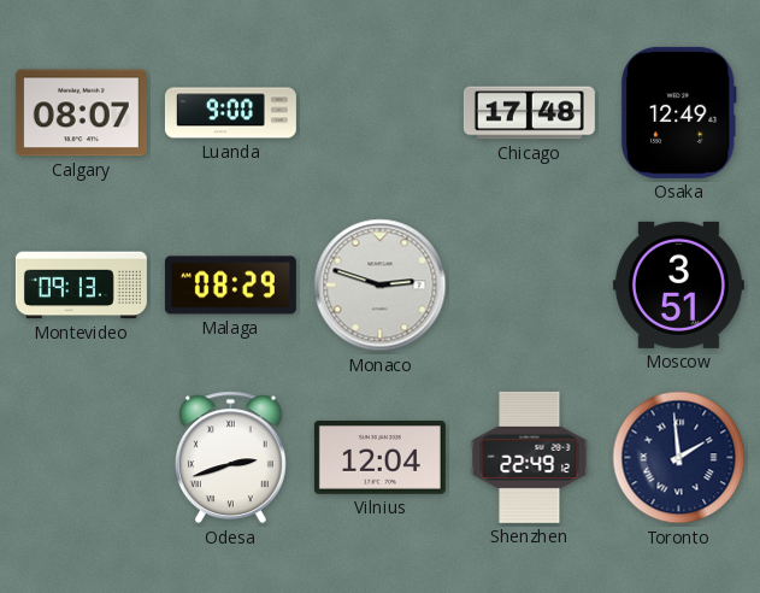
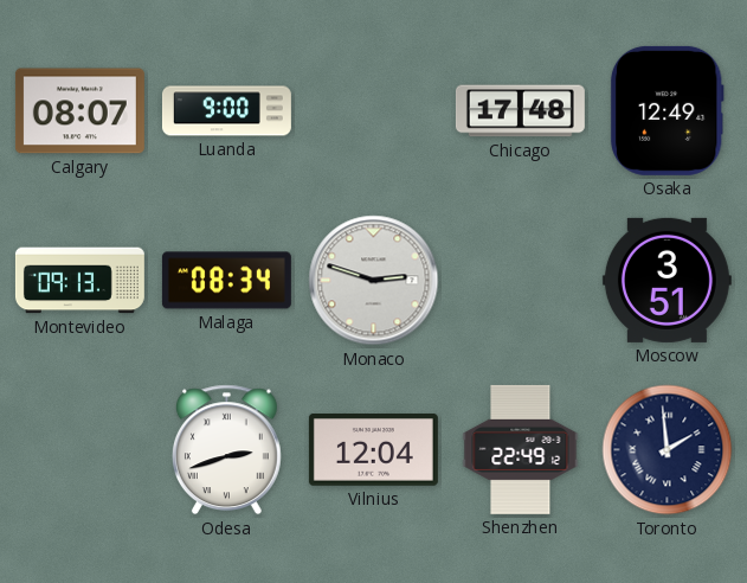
Malaga: 08:29 -> 08:34
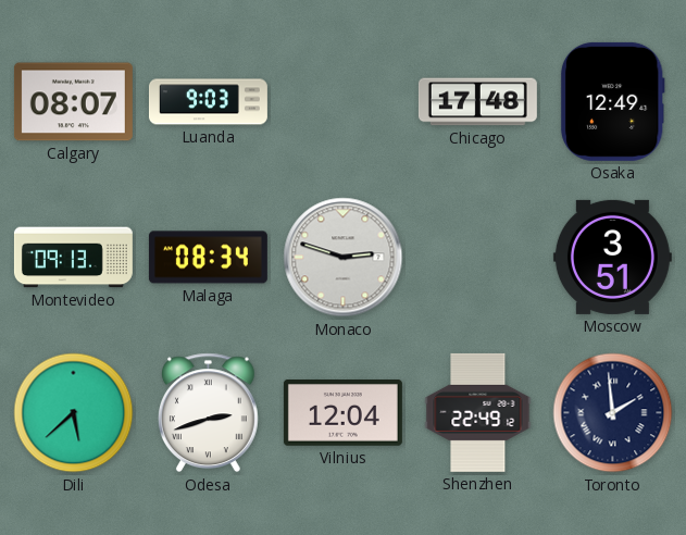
Luanda: 9:00 -> 9:03
Dili: none -> 5:38
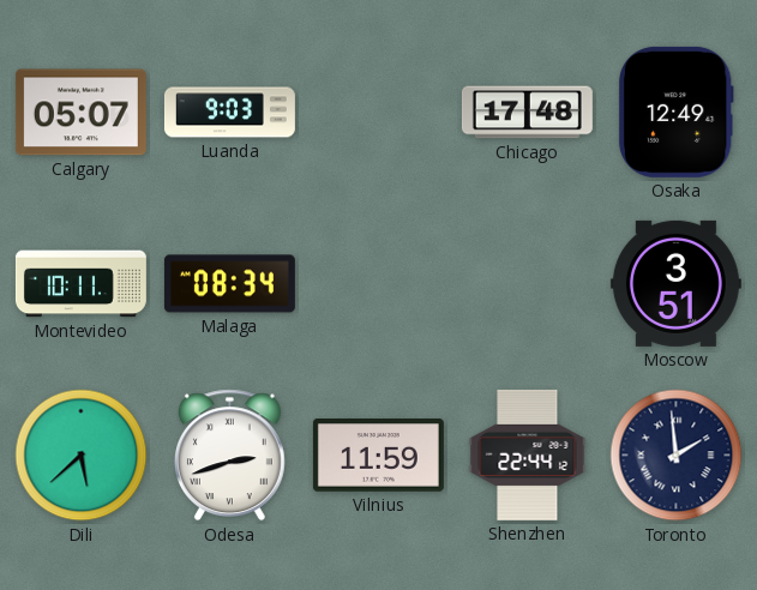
Calgary: 08:07 -> 05:07
Montevideo: 09:13 -> 10:11
Monaco: 2:48 -> none
Vilnius: 12:04 -> 11:59
Shenzhen: 22:49 -> 22:44
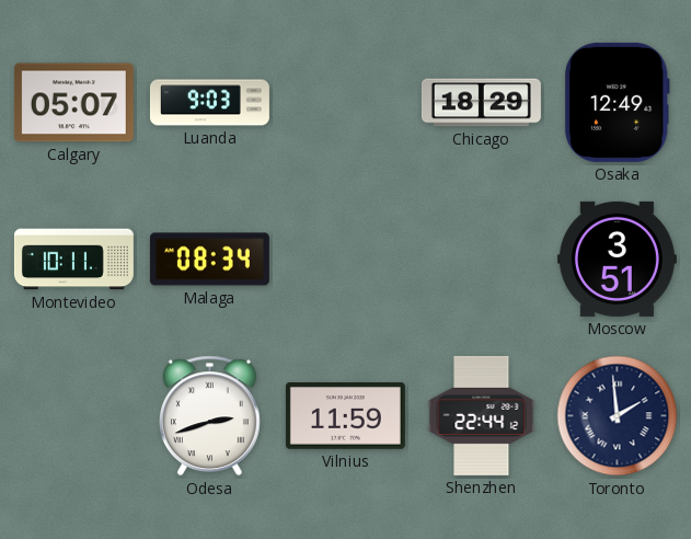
Chicago: 17:48 -> 18:29
Dili: 5:38 -> none
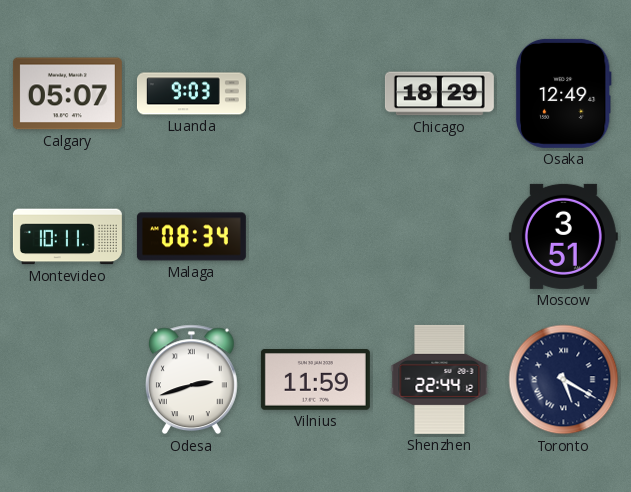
Toronto: 1:59 -> 5:20
